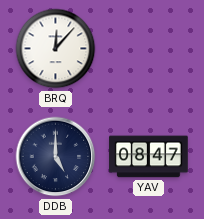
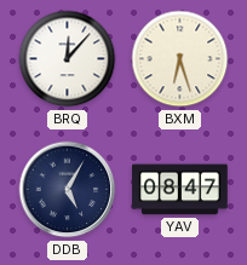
BXM: none -> 6:27
DDB: 5:00 -> 5:05
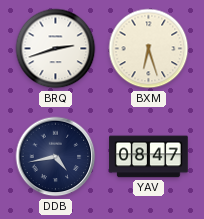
BRQ: 12:07 -> 2:42
DDB: 5:05 -> 4:43
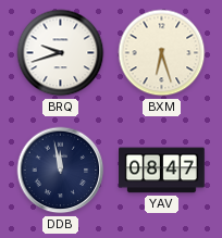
BRQ: 2:42 -> 9:42
DDB: 4:43 -> 11:58
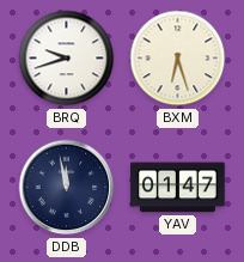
YAV: 08:47 -> 01:47
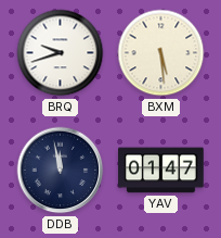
BXM: 6:27 -> 5:29
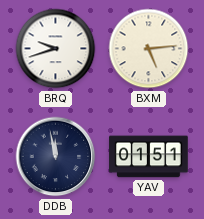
BXM: 5:29 -> 5:14
YAV: 01:47 -> 01:51
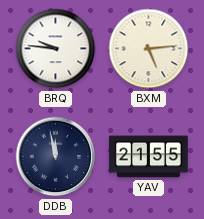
BRQ: 9:42 -> 9:46
YAV: 01:51 -> 21:55
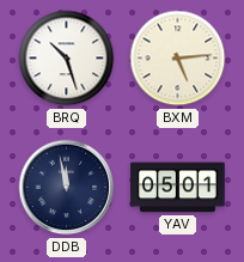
BRQ: 9:46 -> 10:27
YAV: 21:55 -> 05:01
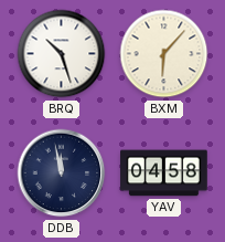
BXM: 5:14 -> 6:07
YAV: 05:01 -> 04:58
